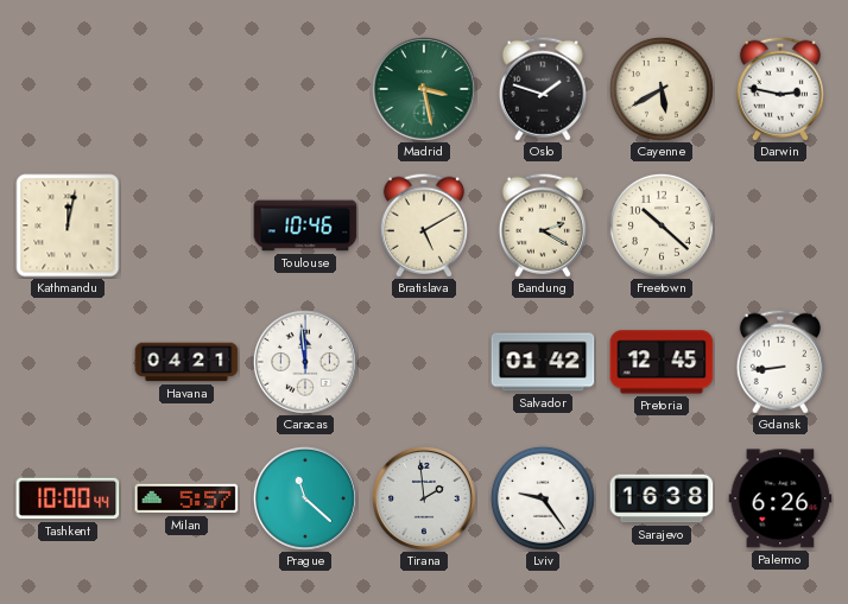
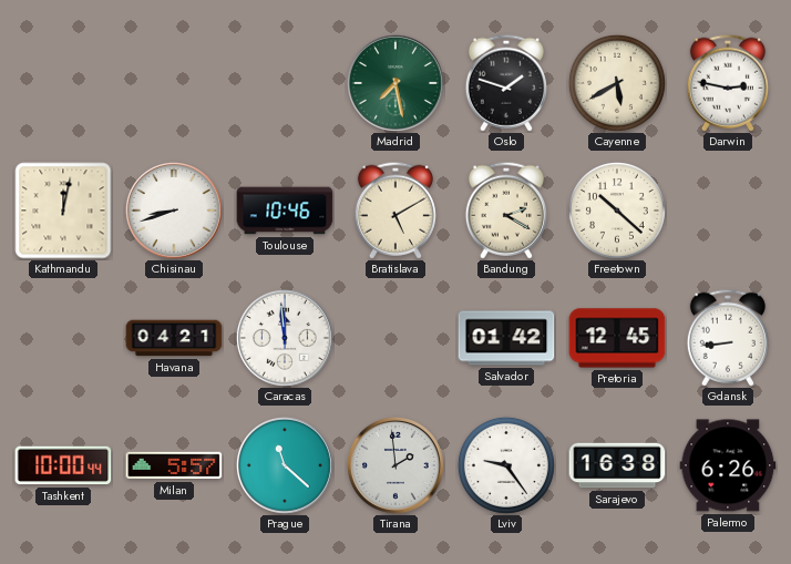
Madrid: 3:28 -> 7:28
Chisinau: none -> 8:42
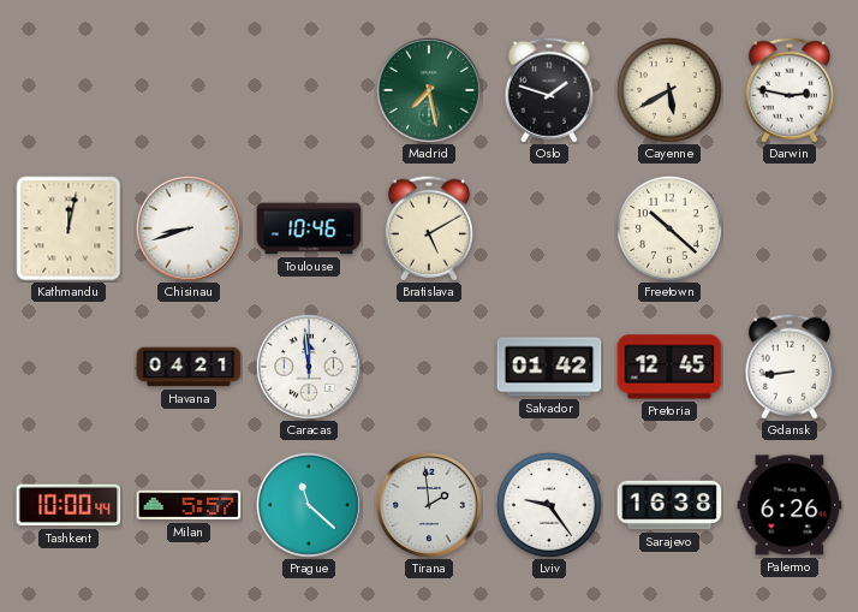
Bandung: 2:20 -> none
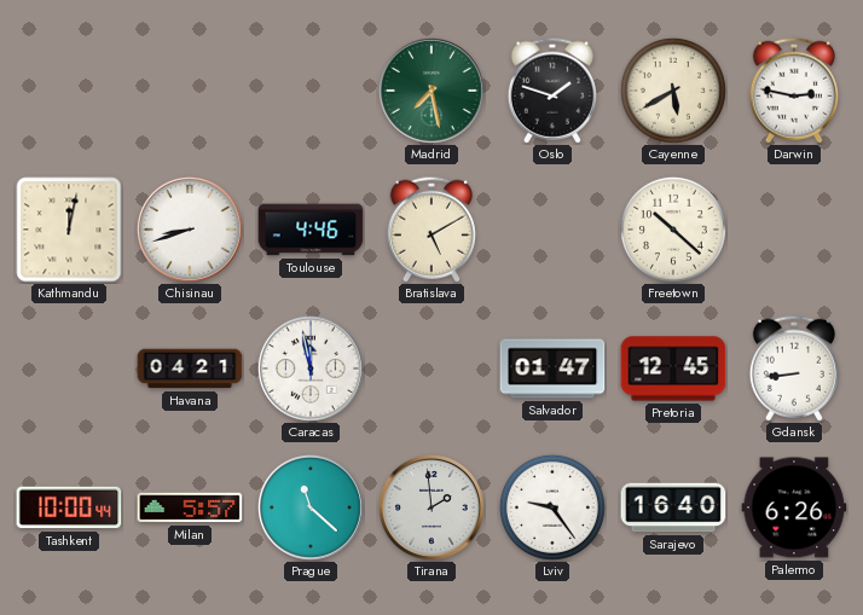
Toulouse: 10:46 -> 4:46
Caracas: 11:59 -> 11:58
Salvador: 01:42 -> 01:47
Sarajevo: 16:38 -> 16:40
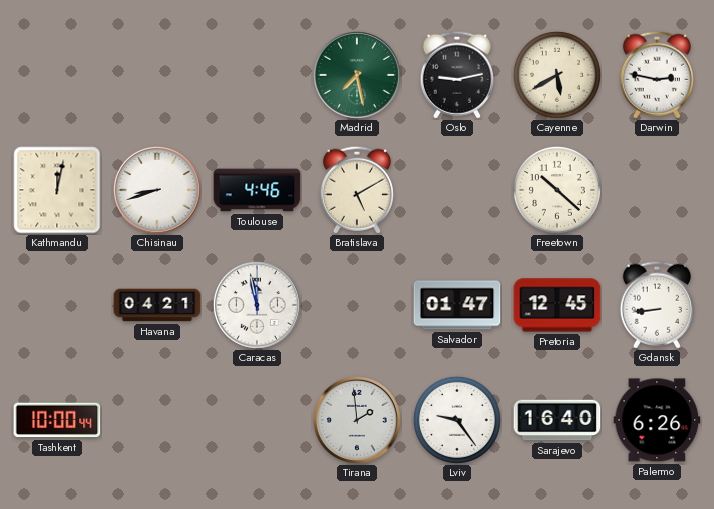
Oslo: 1:48 -> 9:13
Milan: 5:57 -> none
Prague: 11:22 -> none
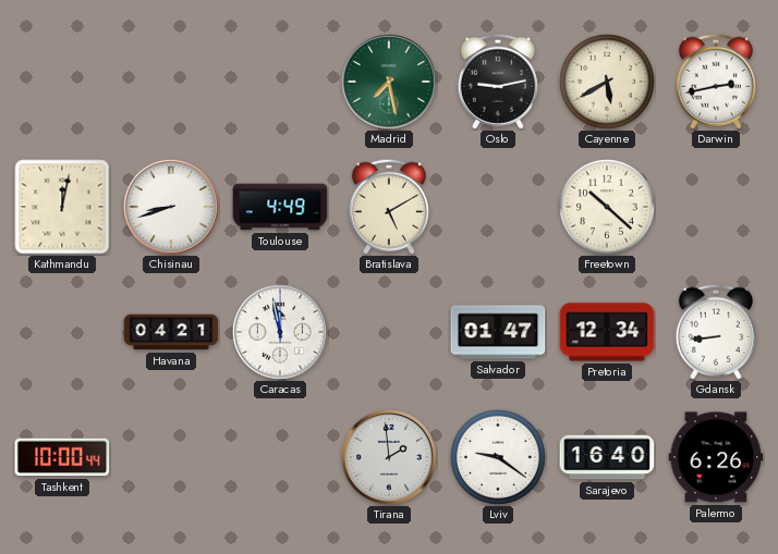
Darwin: 2:47 -> 2:43
Toulouse: 4:46 -> 4:49
Pretoria: 12:45 -> 12:34
Lviv: 9:24 -> 9:21
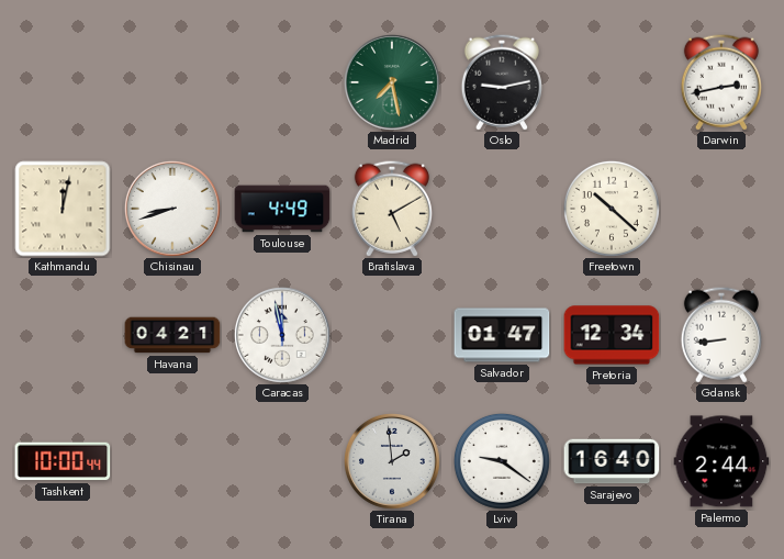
Cayenne: 5:40 -> none
Palermo: 6:26 -> 2:44
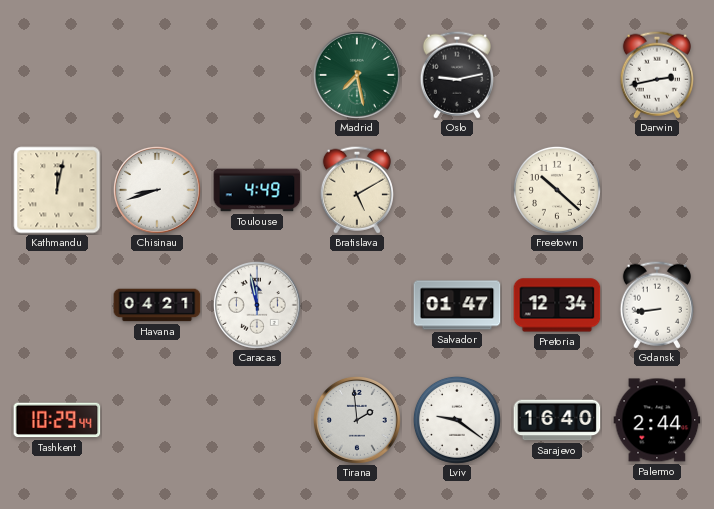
Tashkent: 10:00 -> 10:29
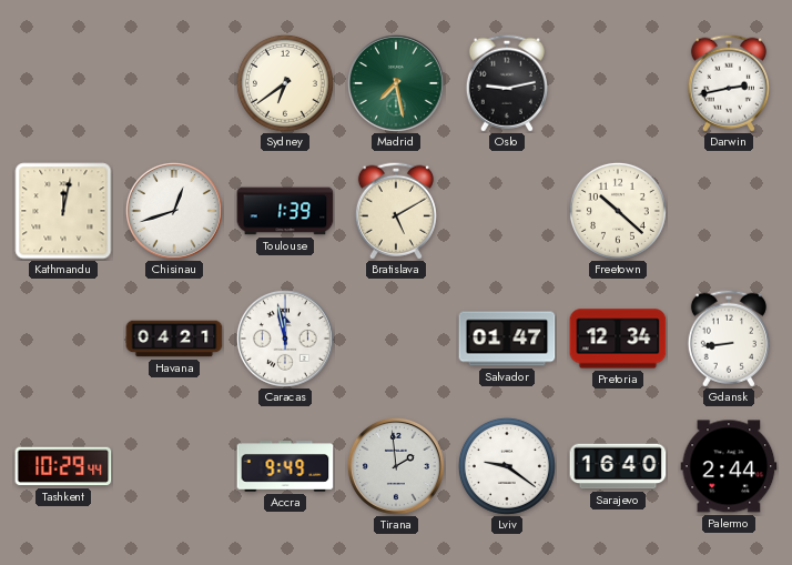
Sydney: none -> 6:39
Chisinau: 8:42 -> 12:42
Toulouse: 4:49 -> 1:39
Accra: none -> 9:49
